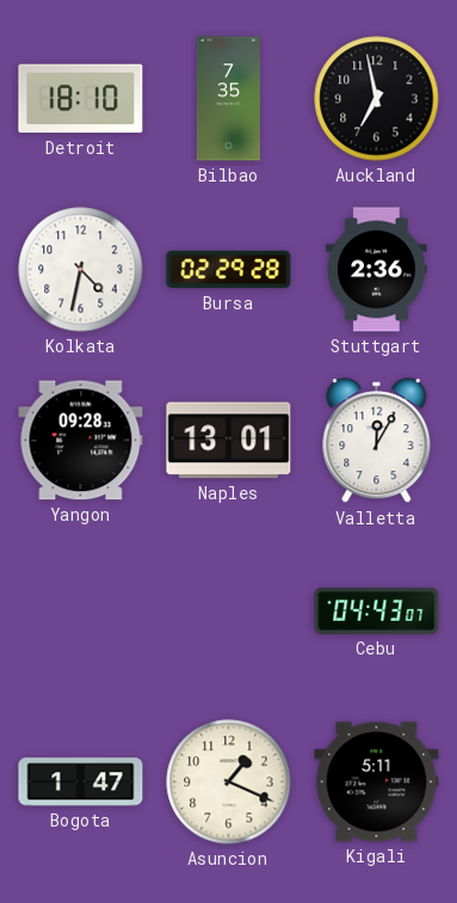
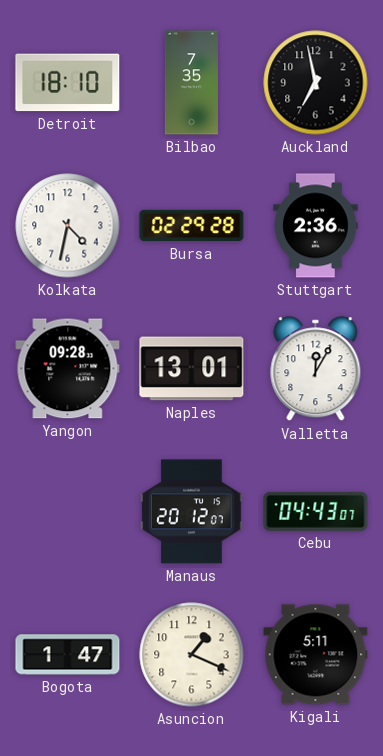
Manaus: none -> 20:12
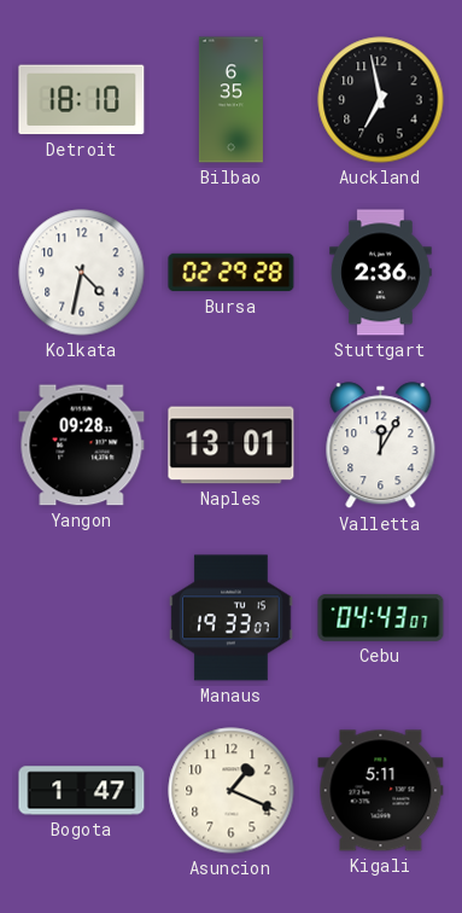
Bilbao: 7:35 -> 6:35
Manaus: 20:12 -> 19:33
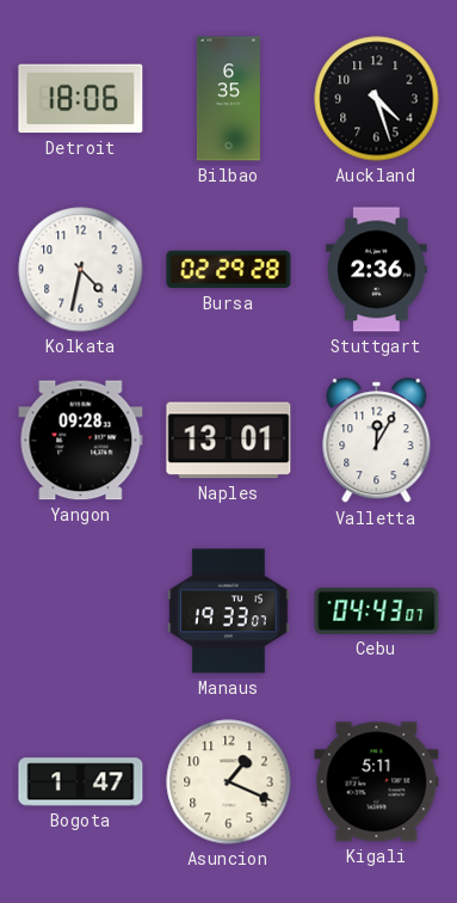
Detroit: 18:10 -> 18:06
Auckland: 6:58 -> 4:27
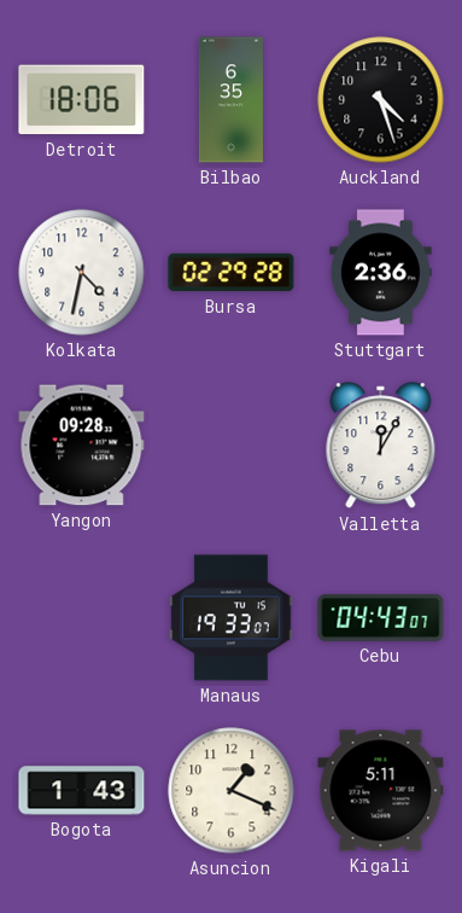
Naples: 13:01 -> none
Bogota: 1:47 -> 1:43
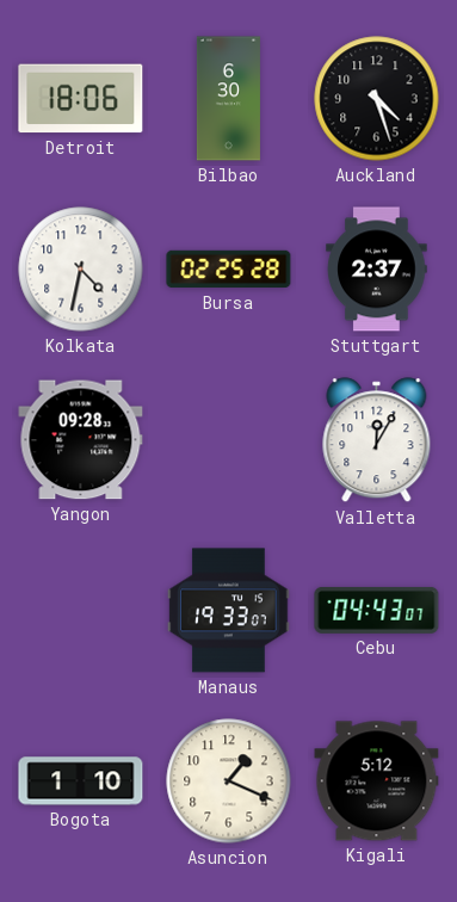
Bilbao: 6:35 -> 6:30
Bursa: 02:29 -> 02:25
Stuttgart: 2:36 -> 2:37
Bogota: 1:43 -> 1:10
Kigali: 5:11 -> 5:12
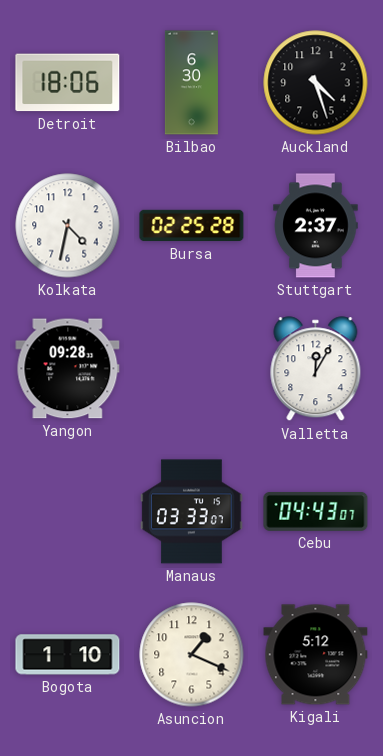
Manaus: 19:33 -> 03:33
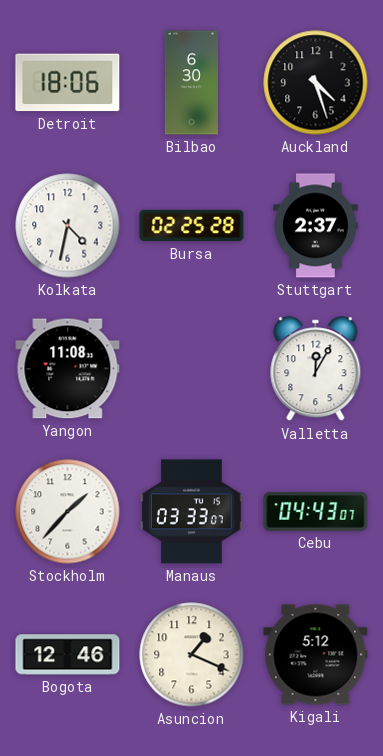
Yangon: 09:28 -> 11:08
Stockholm: none -> 1:37
Bogota: 1:10 -> 12:46
